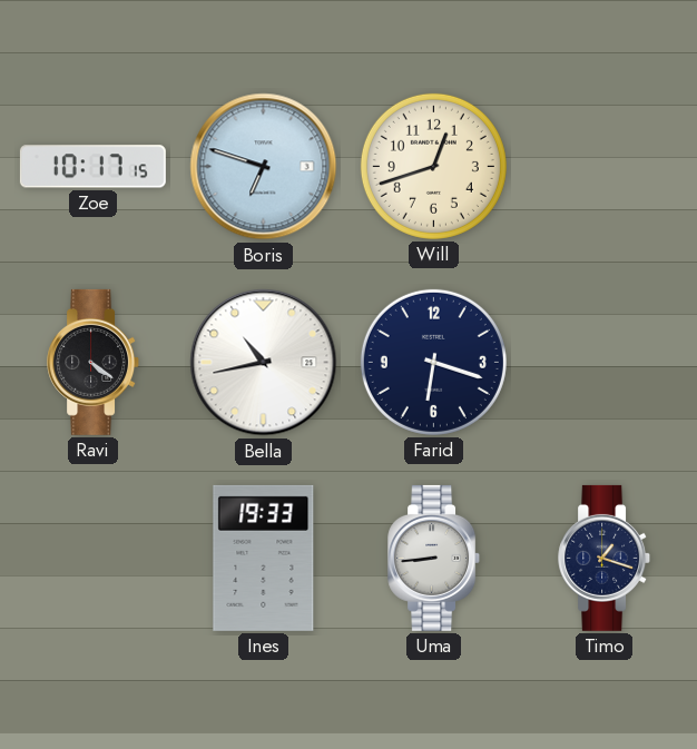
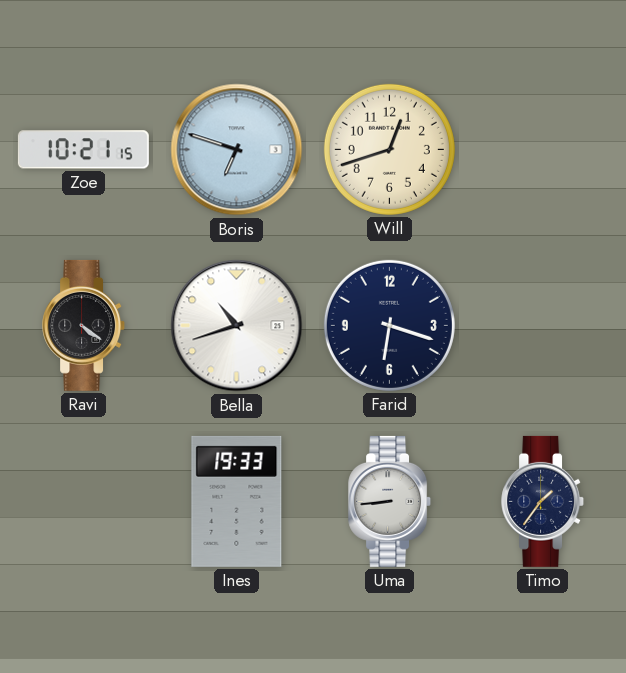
Zoe: 10:17 -> 10:21
Bella: 10:43 -> 10:42
Timo: 1:18 -> 1:36
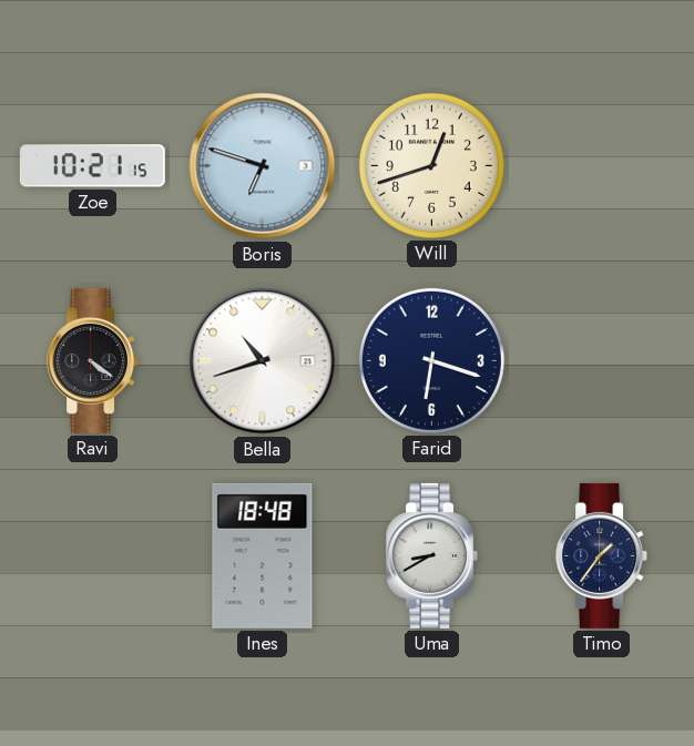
Ines: 19:33 -> 18:48
Uma: 8:44 -> 8:40
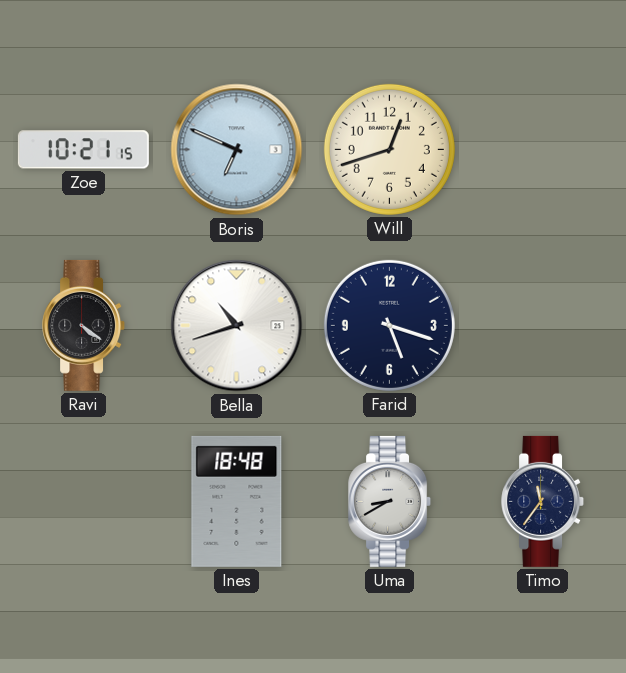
Boris: 6:48 -> 6:49
Farid: 6:18 -> 5:18
Timo: 1:36 -> 11:36
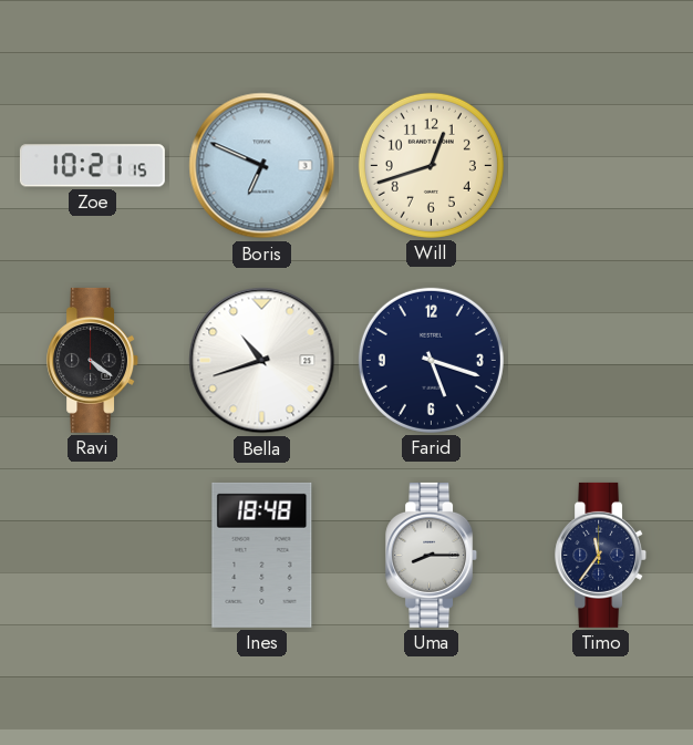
Uma: 8:40 -> 8:15
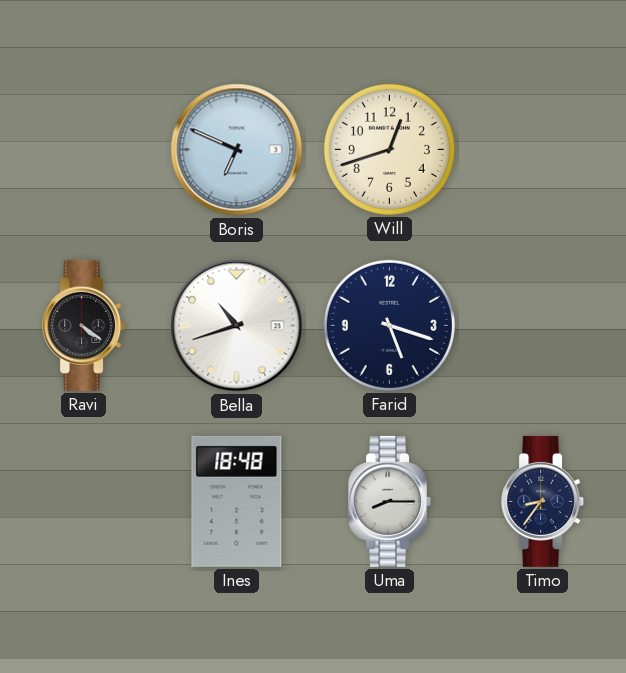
Zoe: 10:21 -> none
Timo: 11:36 -> 8:36
